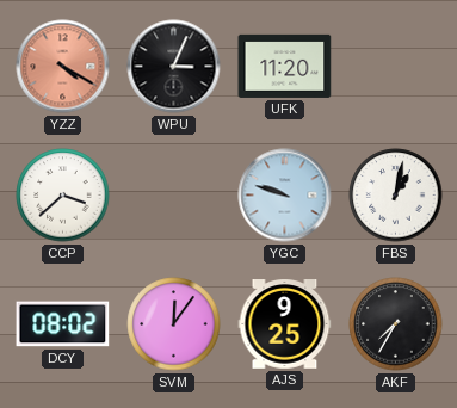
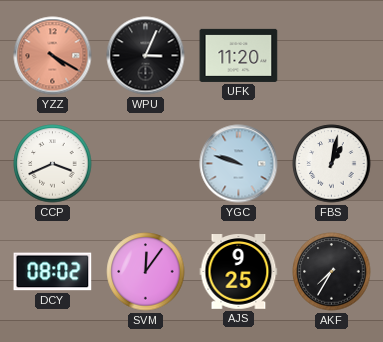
CCP: 3:38 -> 3:41
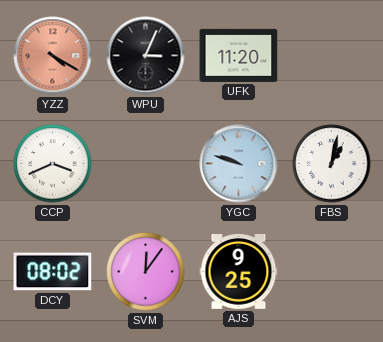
AKF: 7:35 -> none
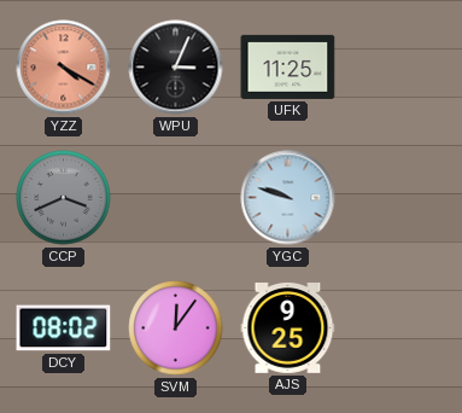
UFK: 11:20 -> 11:25
CCP dial: white -> grey
FBS: 1:02 -> none
